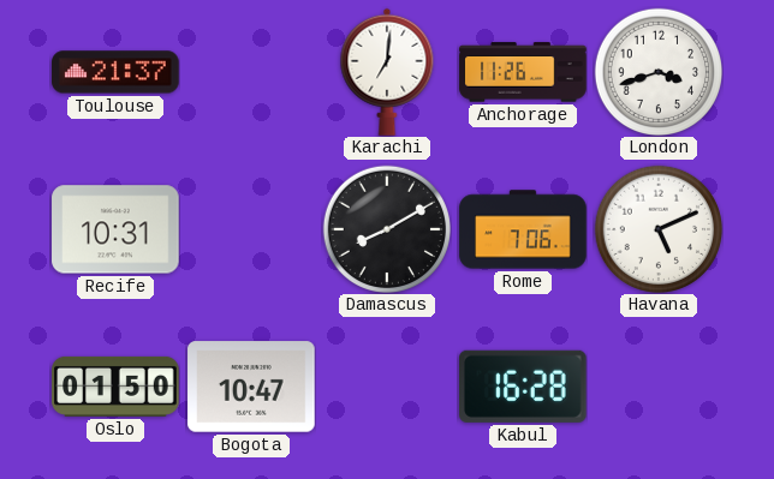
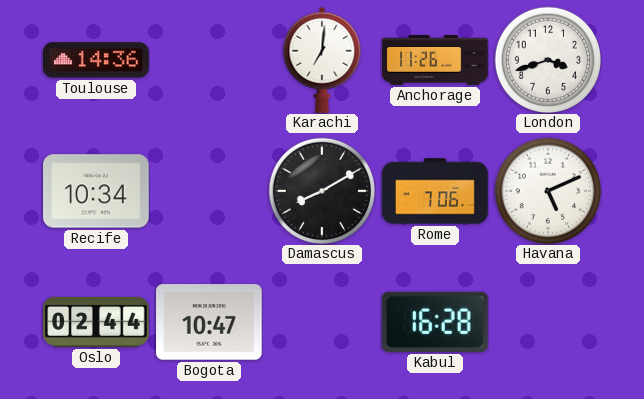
Toulouse: 21:37 -> 14:36
Recife: 10:31 -> 10:34
Oslo: 01:50 -> 02:44
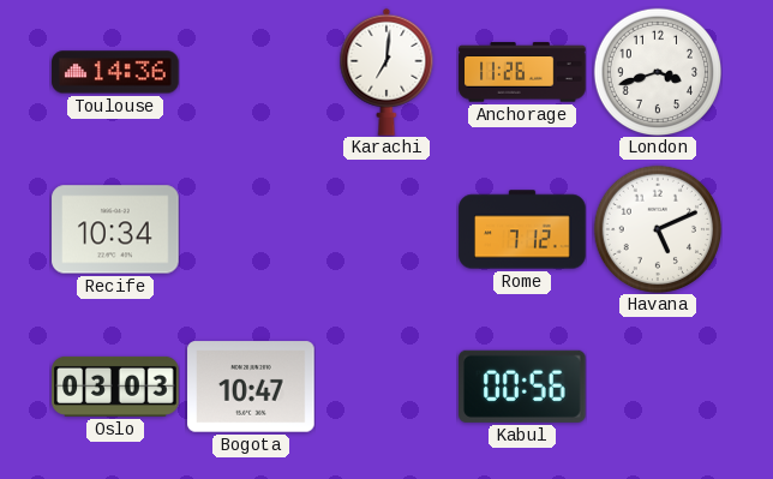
Damascus: 8:10 -> none
Rome: 7:06 -> 7:12
Oslo: 02:44 -> 03:03
Kabul: 16:28 -> 00:56
